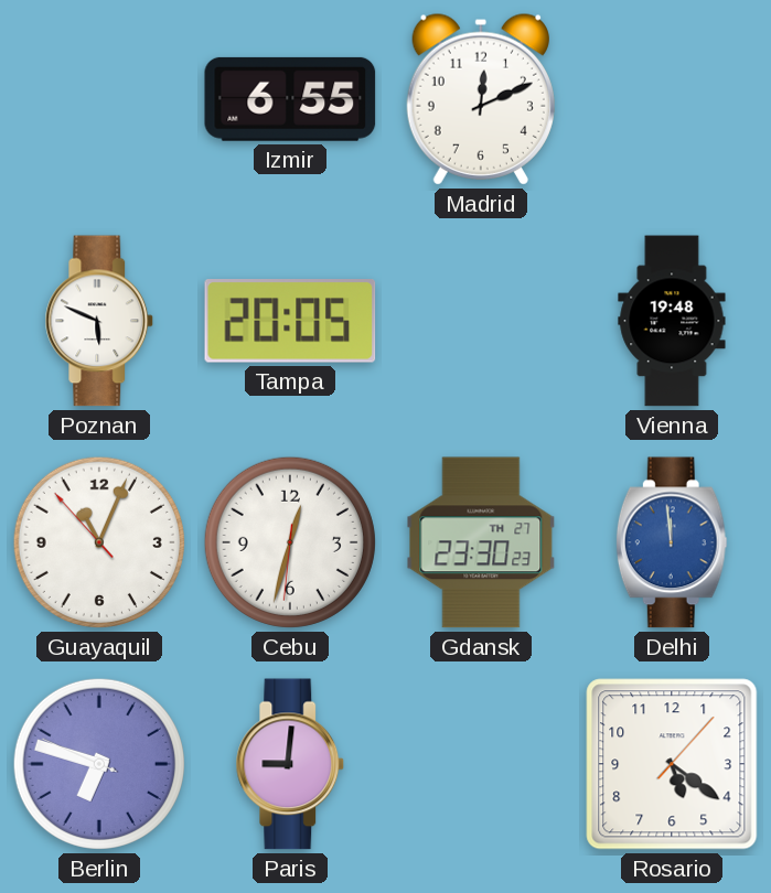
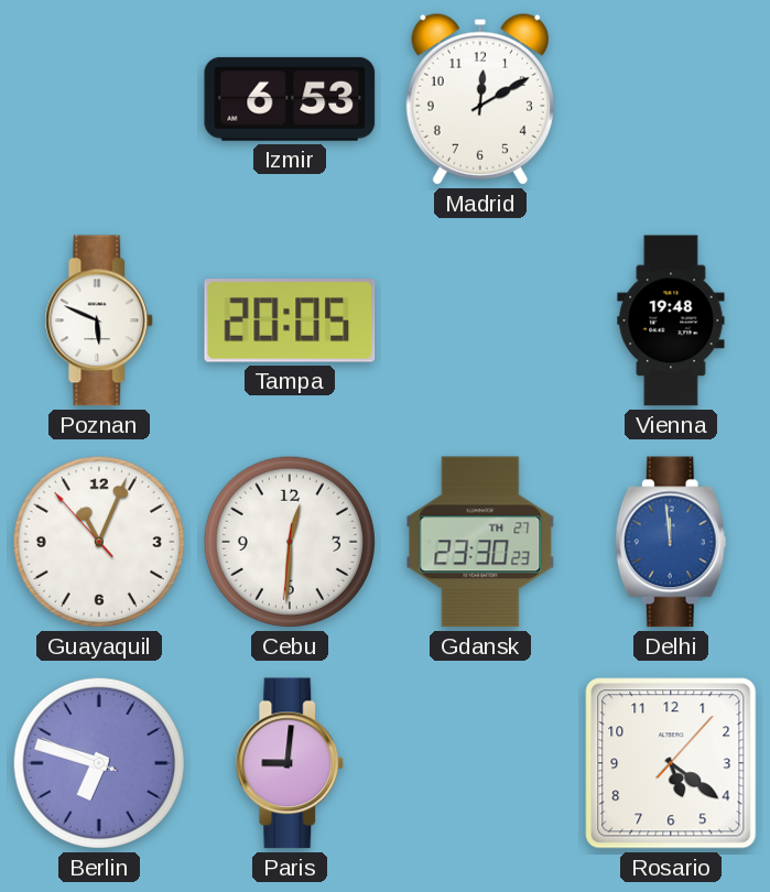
Izmir: 6:55 -> 6:53
Madrid: 12:11 -> 12:10
Cebu: 12:32 -> 12:30
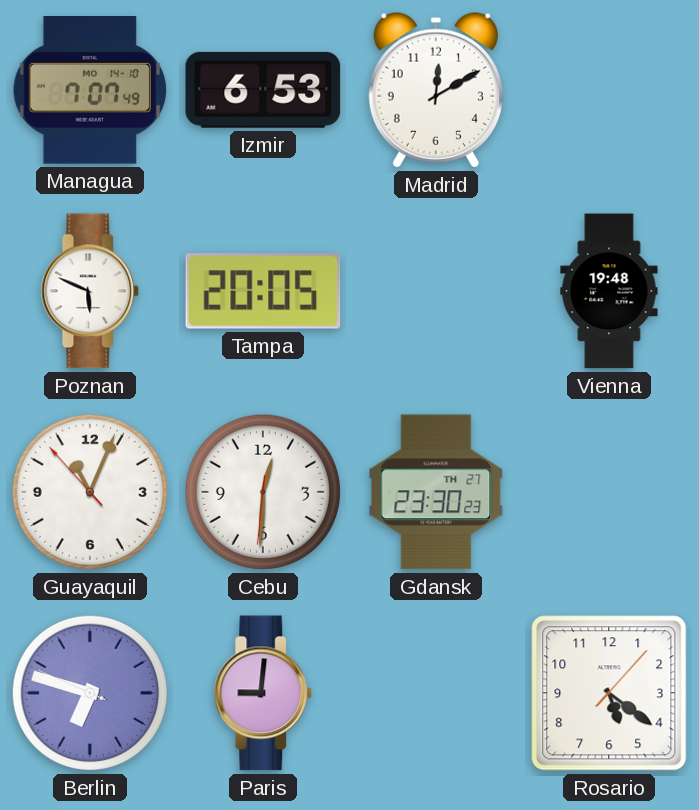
Managua: none -> 7:07
Delhi: 11:59 -> none
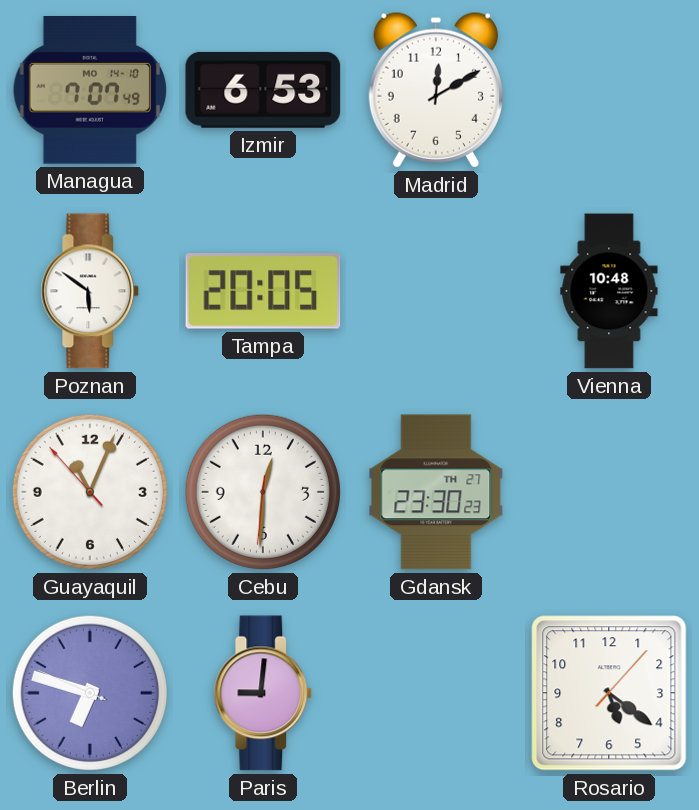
Poznan: 5:49 -> 5:51
Vienna: 19:48 -> 10:48
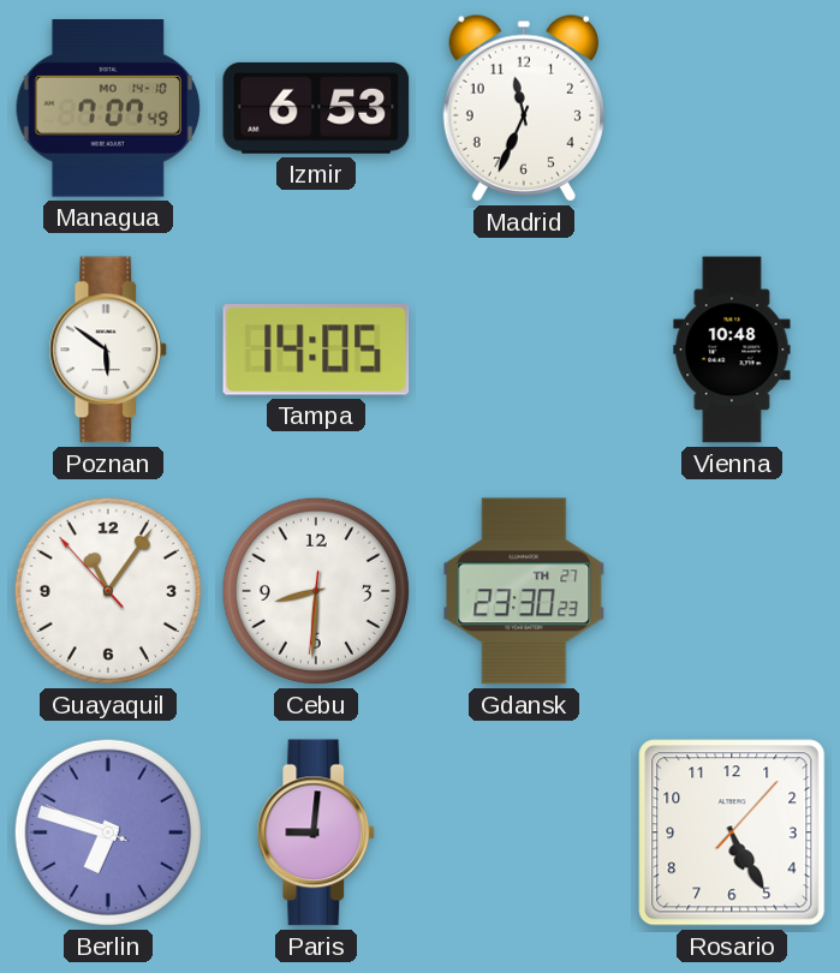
Madrid: 12:10 -> 11:34
Tampa: 20:05 -> 14:05
Guayaquil: 11:03 -> 11:05
Cebu: 12:30 -> 8:30
Rosario: 5:21 -> 5:25
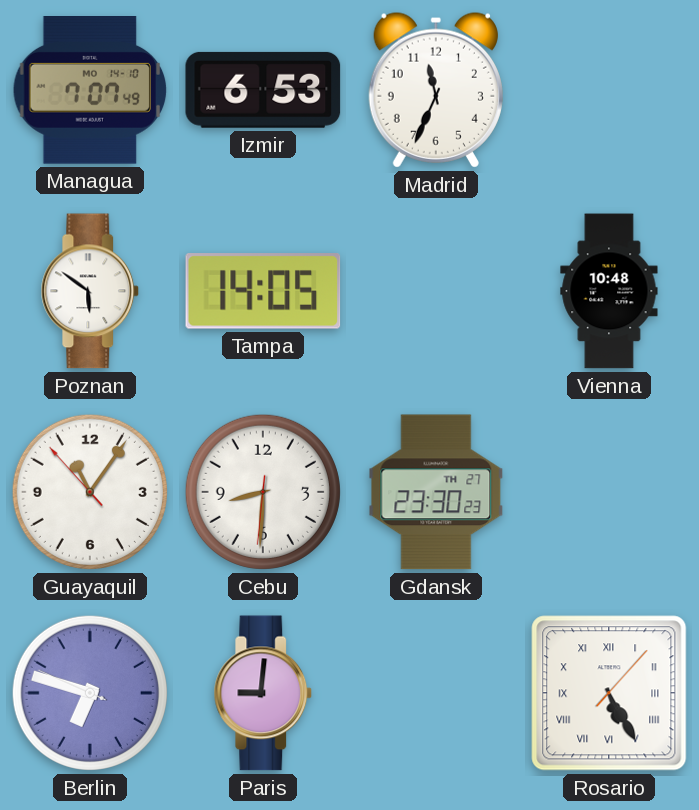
Rosario numerals: Arabic -> Roman
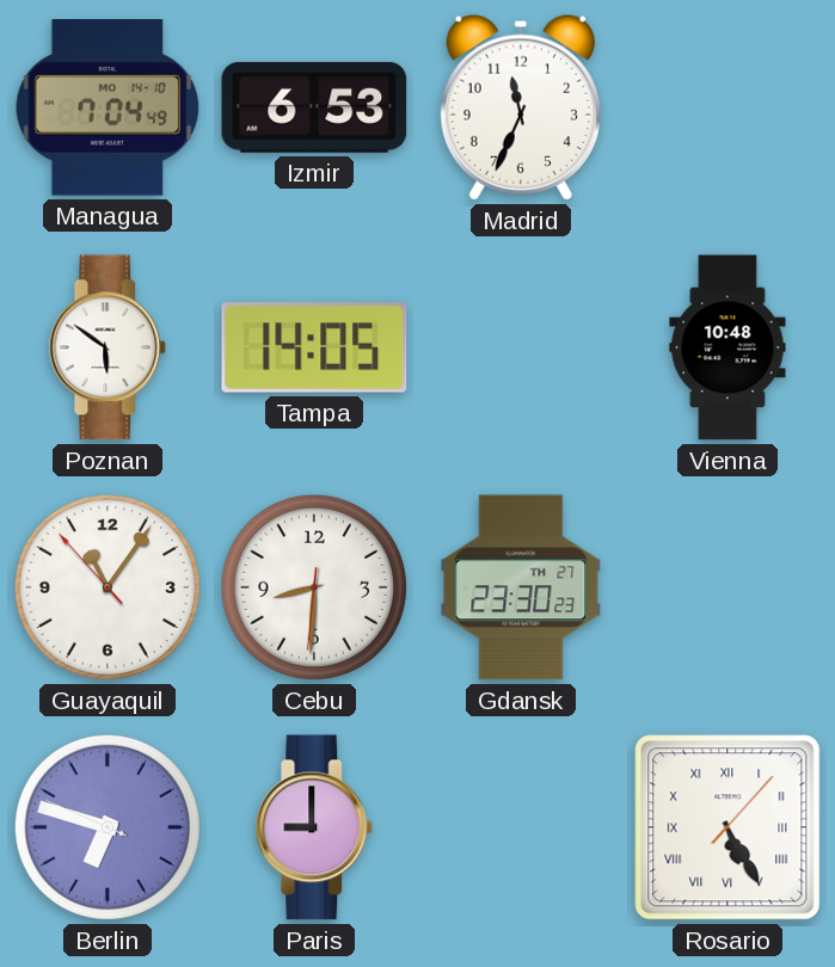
Managua: 7:07 -> 7:04
Paris: 9:01 -> 9:00
